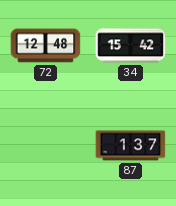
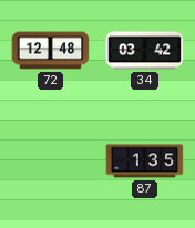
34: 15:42 -> 03:42
87: 1:37 -> 1:35
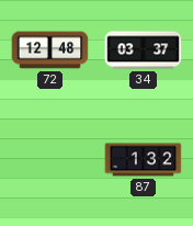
34: 03:42 -> 03:37
87: 1:35 -> 1:32
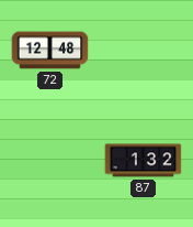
34: 03:37 -> none
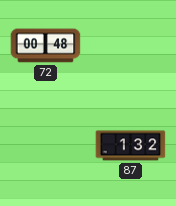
72: 12:48 -> 00:48
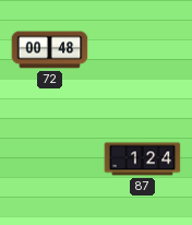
87: 1:32 -> 1:24
